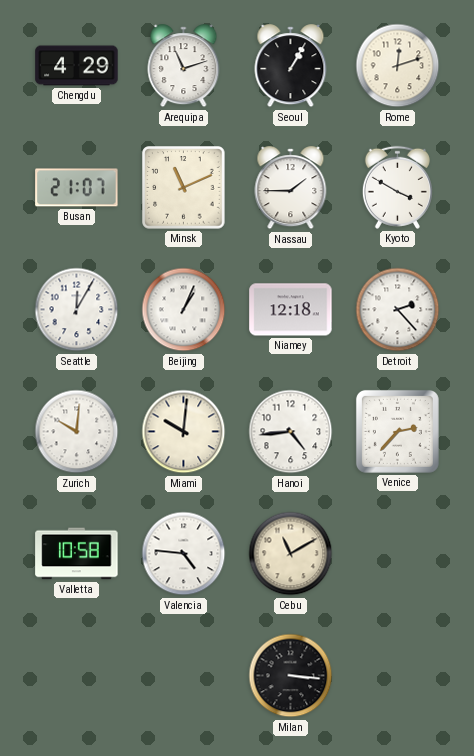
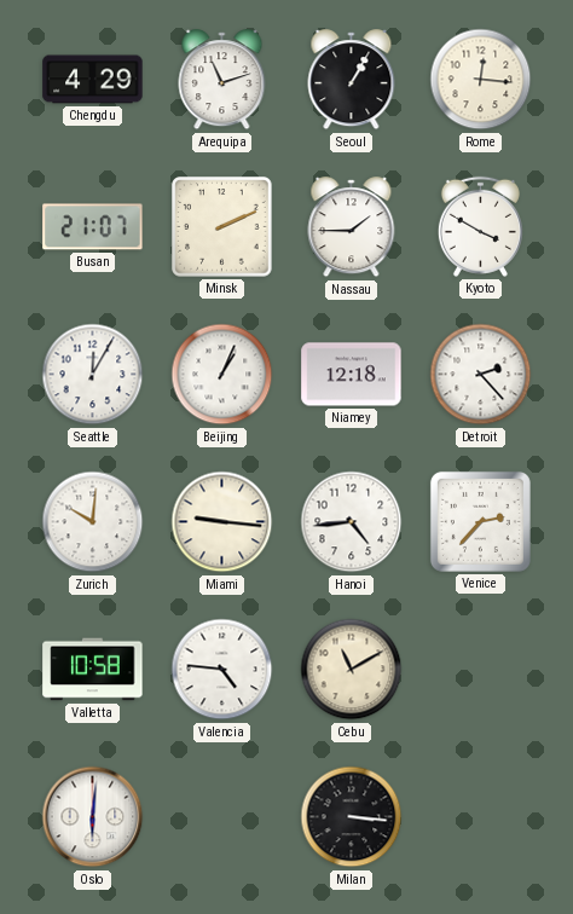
Rome: 12:12 -> 12:16
Minsk: 11:11 -> 2:11
Miami: 10:01 -> 9:16
Oslo: none -> 6:01
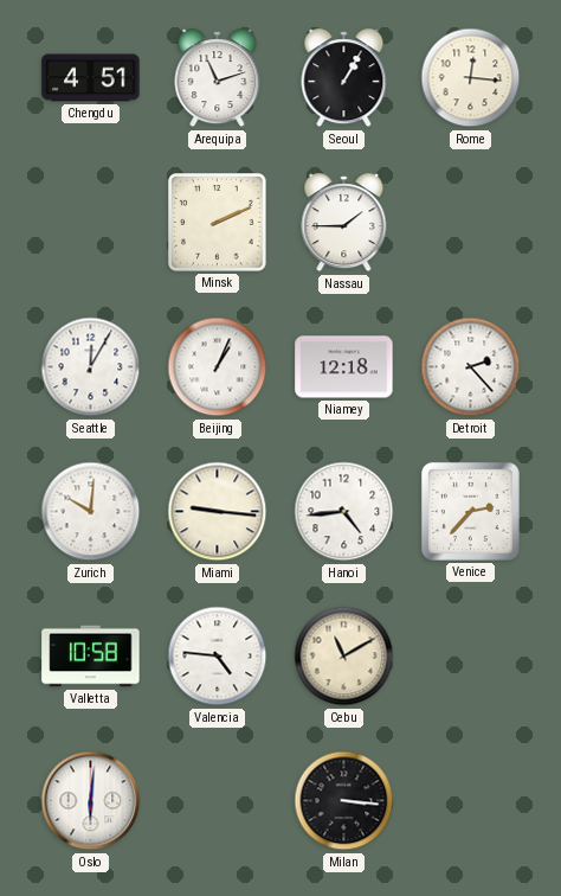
Chengdu: 4:29 -> 4:51
Busan: 21:07 -> none
Kyoto: 3:50 -> none
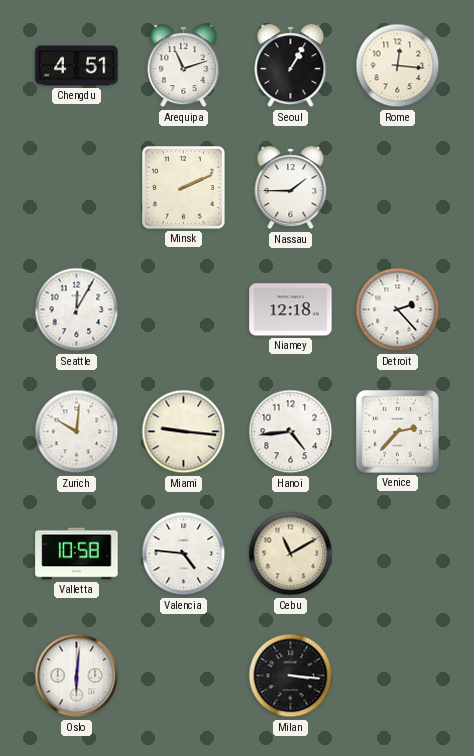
Beijing: 1:04 -> none
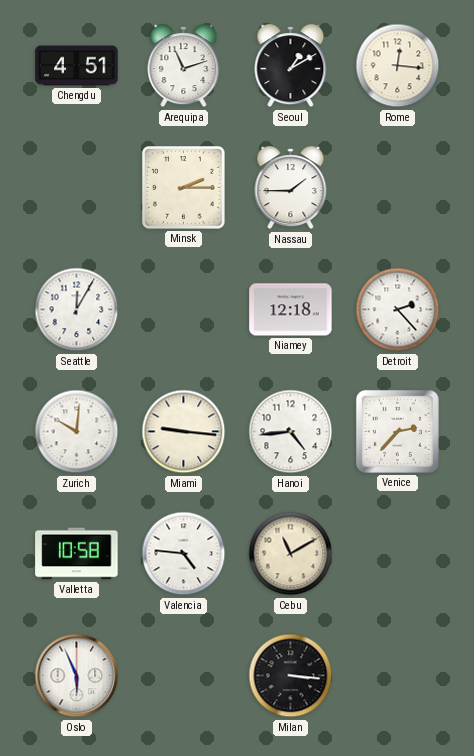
Seoul: 1:05 -> 1:10
Minsk: 2:11 -> 2:15
Oslo: 6:01 -> 5:56
